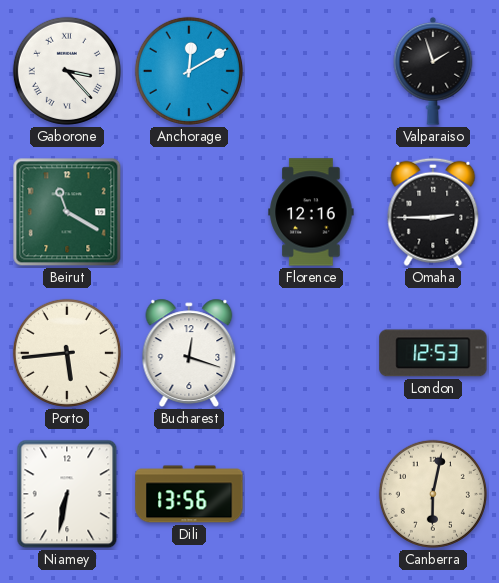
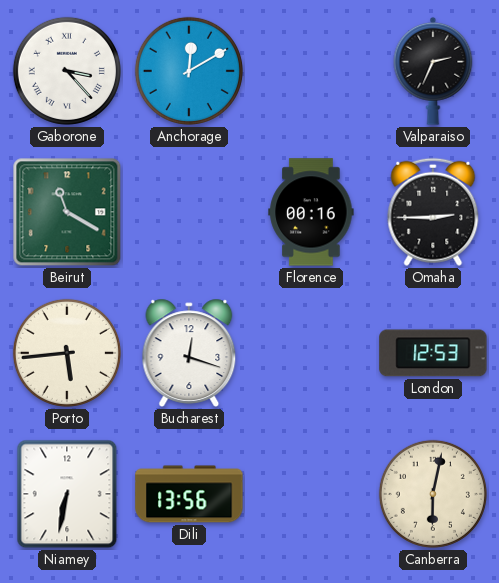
Valparaiso: 1:57 -> 2:34
Florence: 12:16 -> 00:16
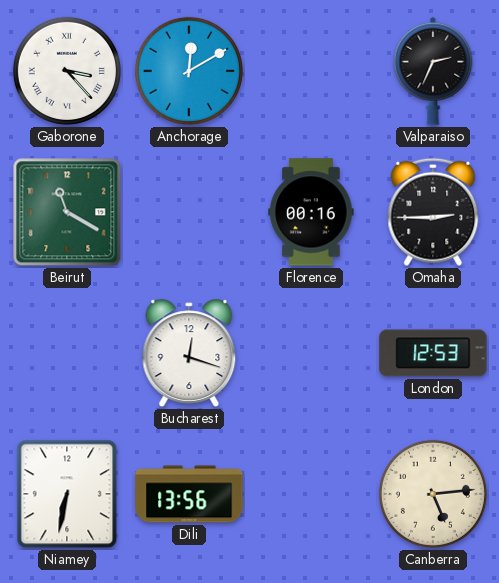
Porto: 5:44 -> none
Canberra: 6:02 -> 5:14
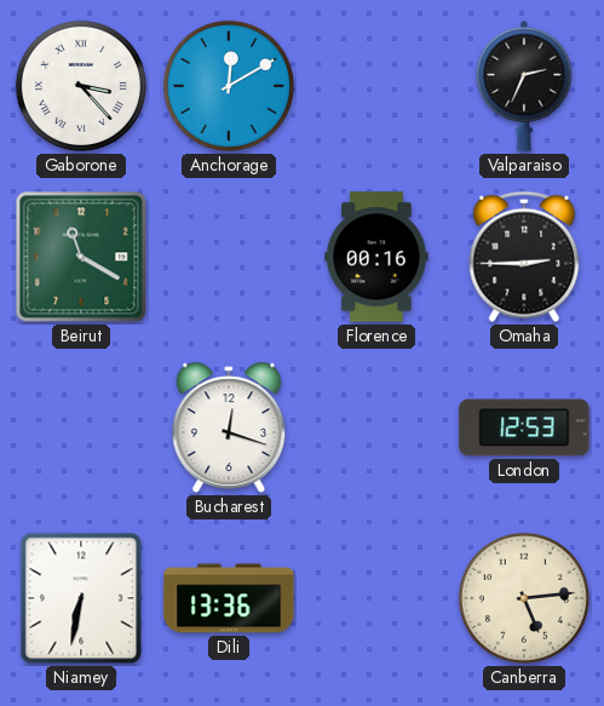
Dili: 13:56 -> 13:36
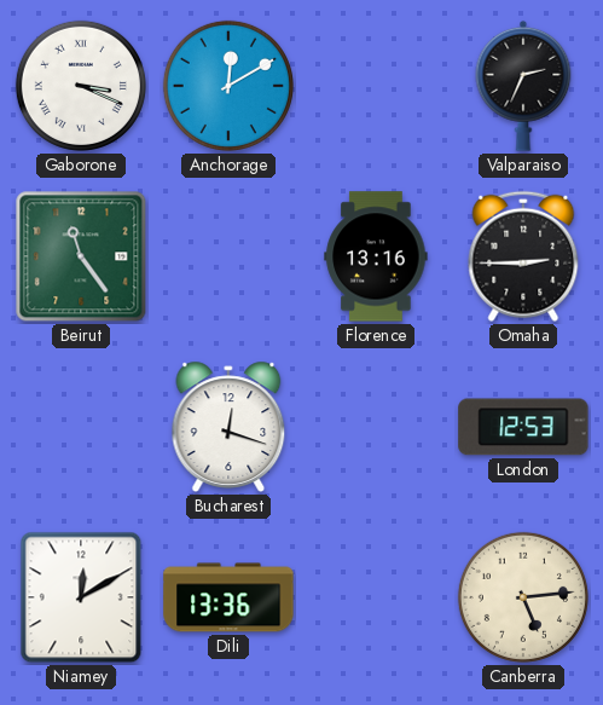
Gaborone: 3:23 -> 3:19
Beirut: 11:20 -> 11:24
Florence: 00:16 -> 13:16
Niamey: 6:32 -> 12:10
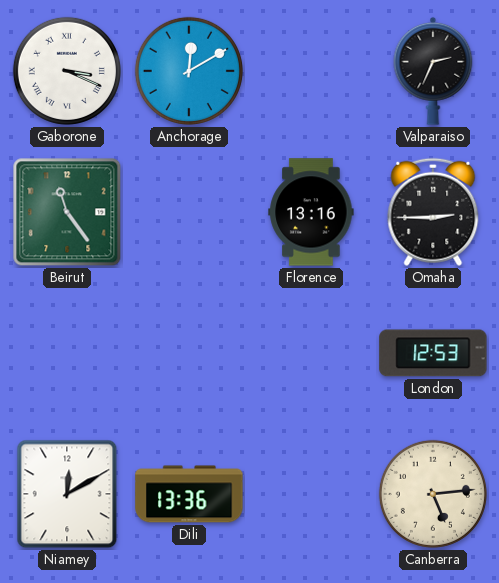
Bucharest: 12:18 -> none
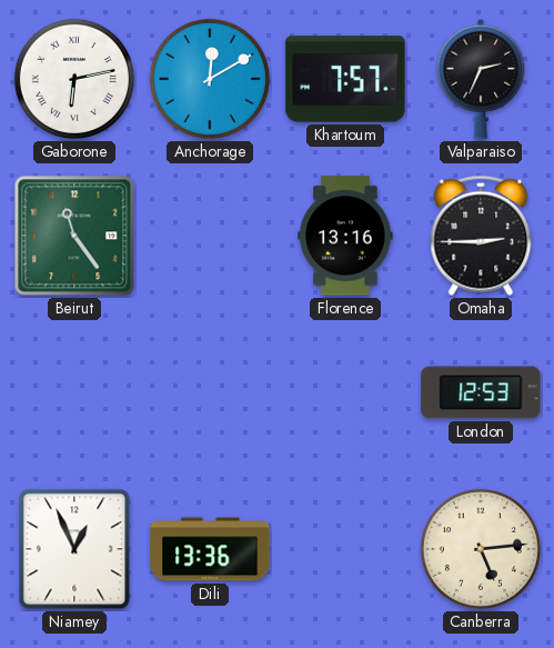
Gaborone: 3:19 -> 6:13
Khartoum: none -> 7:57
Niamey: 12:10 -> 12:56
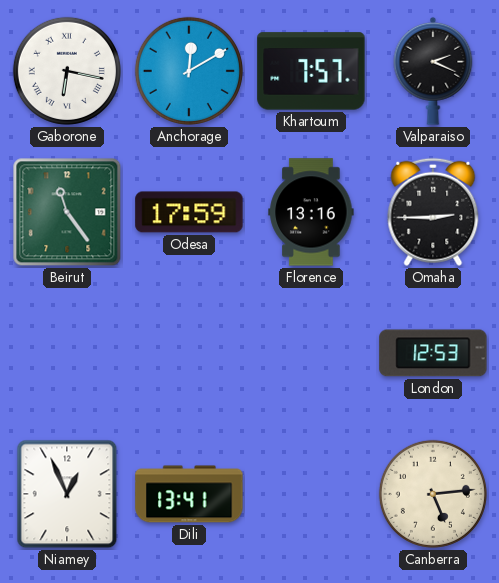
Gaborone: 6:13 -> 6:17
Valparaiso: 2:34 -> 2:19
Odesa: none -> 17:59
Dili: 13:36 -> 13:41
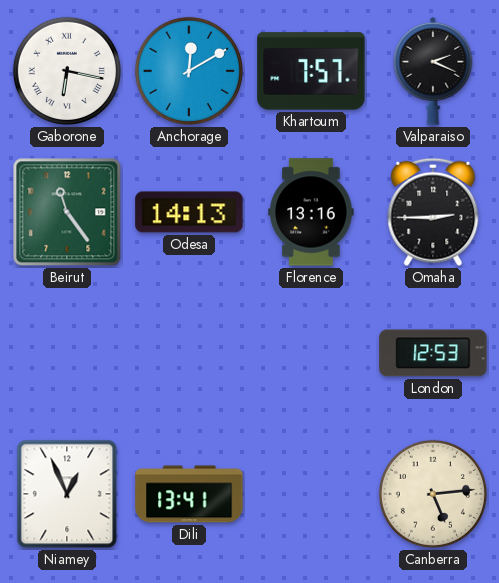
Odesa: 17:59 -> 14:13
